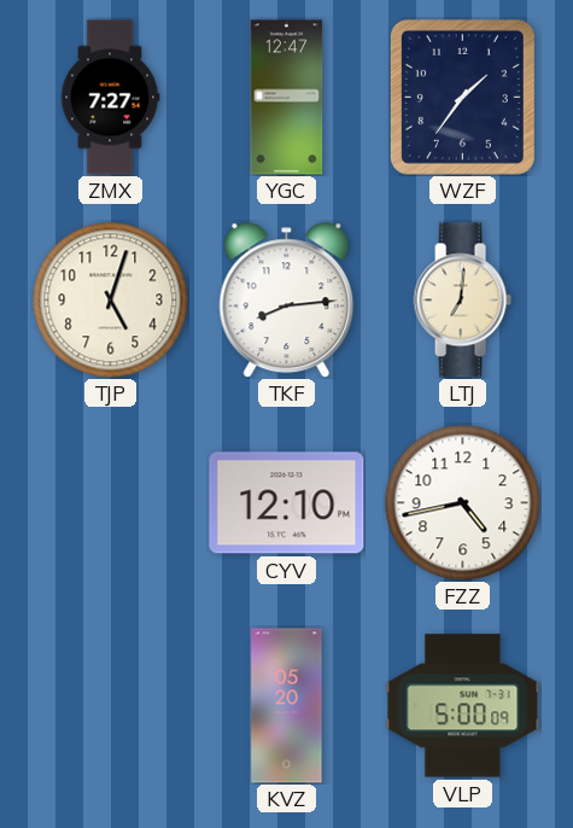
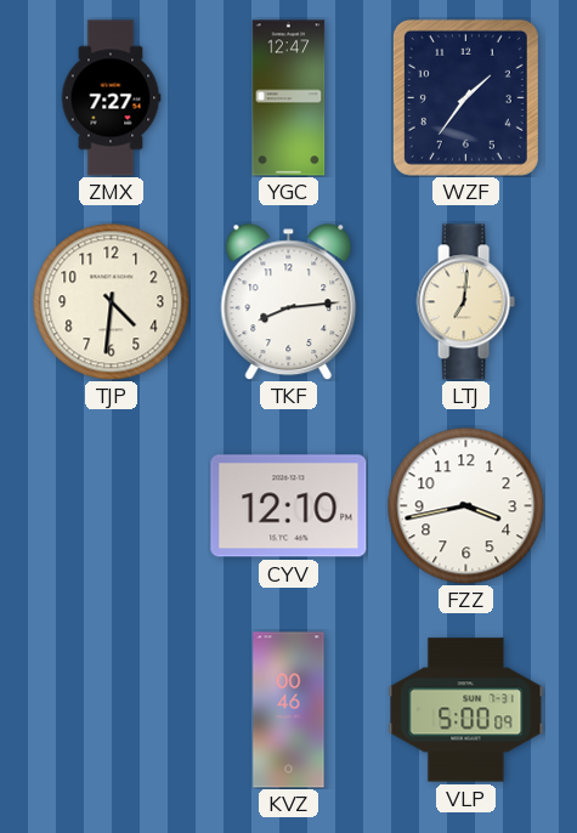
TJP: 5:03 -> 4:31
FZZ: 4:43 -> 3:43
KVZ: 05:20 -> 00:46
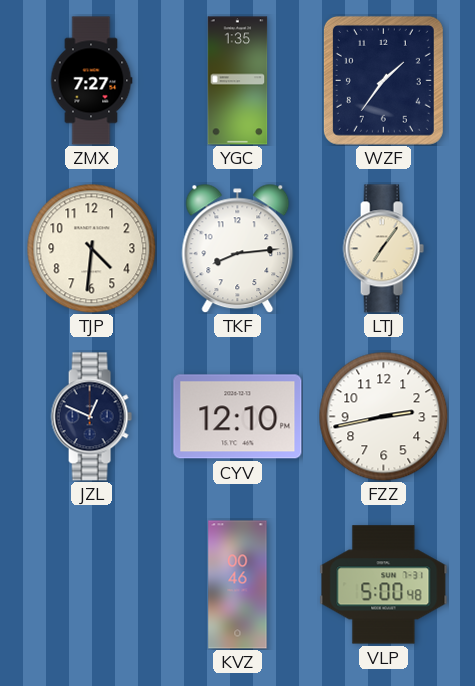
YGC: 12:47 -> 1:35
LTJ: 7:01 -> 7:06
JZL: none -> 12:49
FZZ: 3:43 -> 2:43
VLP: 5:00:09 -> 5:00:48
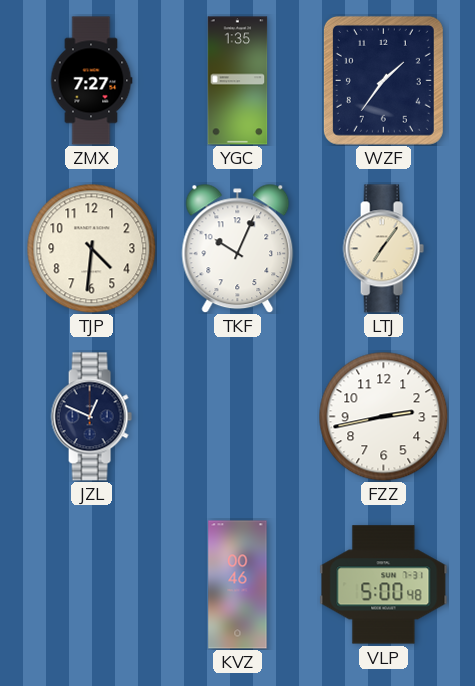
TKF: 8:14 -> 10:04
CYV: 12:10 -> none
